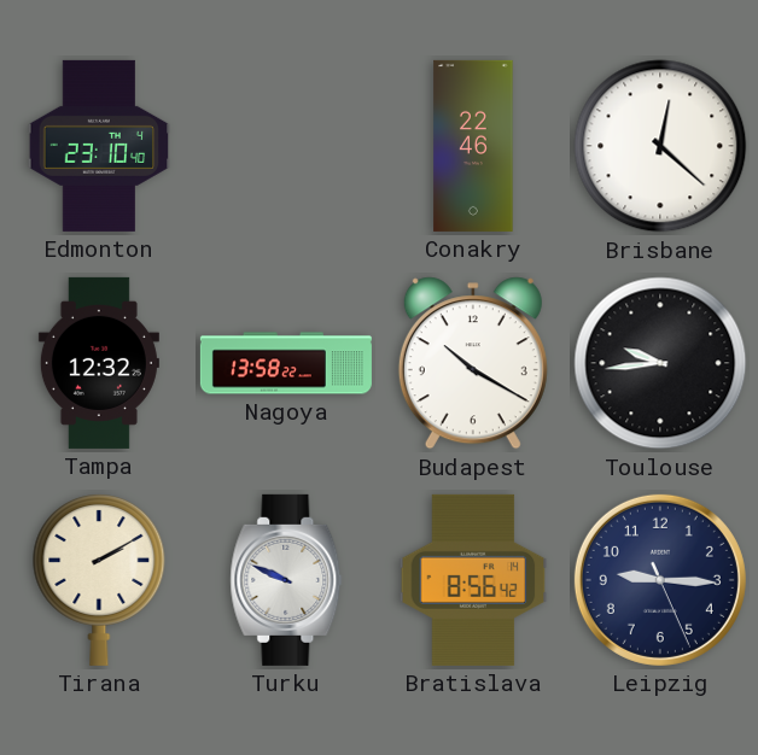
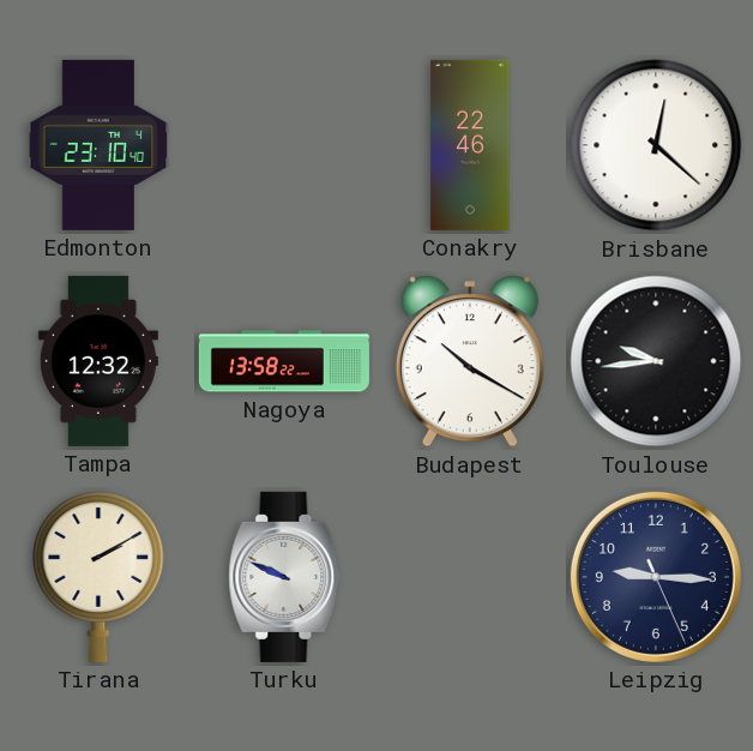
Bratislava: 8:56 -> none
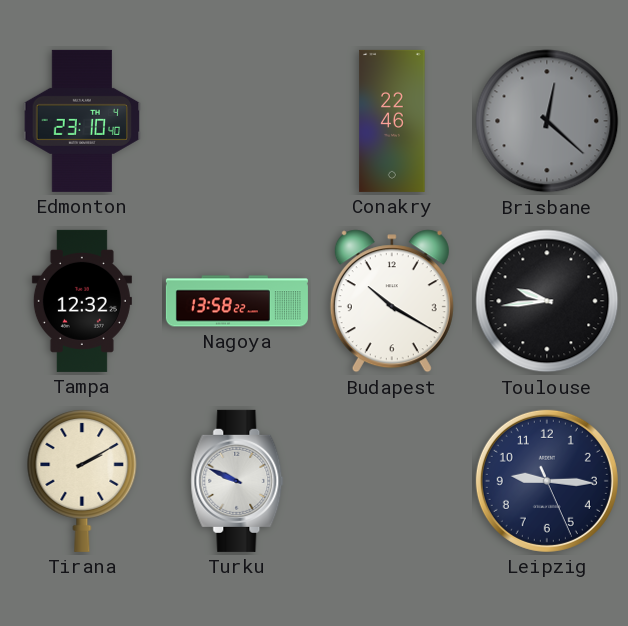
Brisbane dial: white -> grey
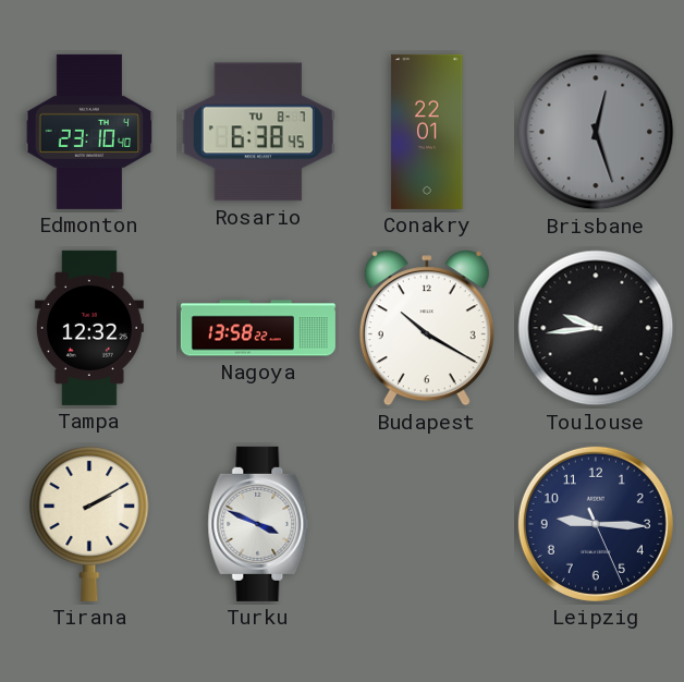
Rosario: none -> 6:38
Conakry: 22:46 -> 22:01
Brisbane: 12:22 -> 12:27
Turku: 9:49 -> 3:49
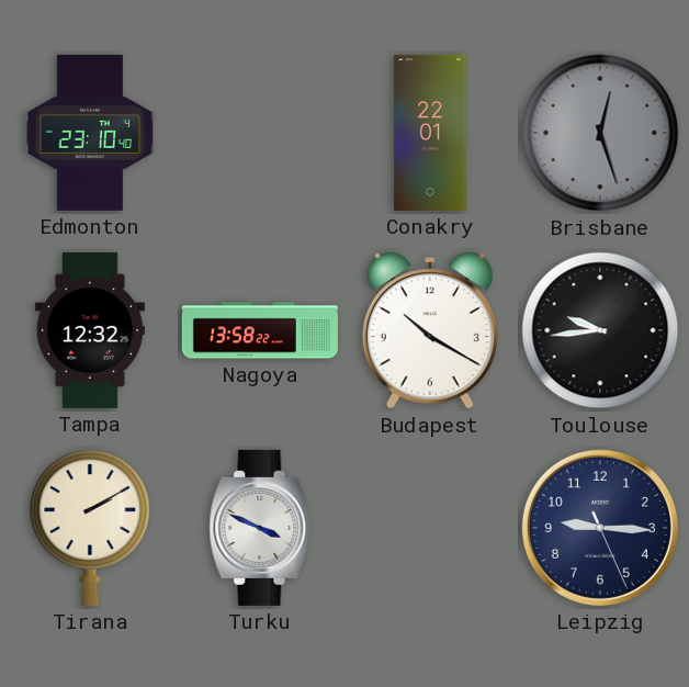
Rosario: 6:38 -> none
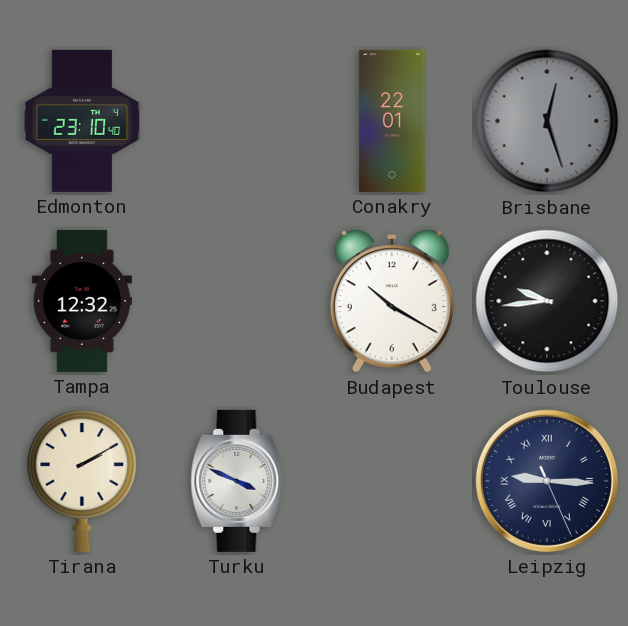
Nagoya: 13:58 -> none
Leipzig numerals: Arabic -> Roman
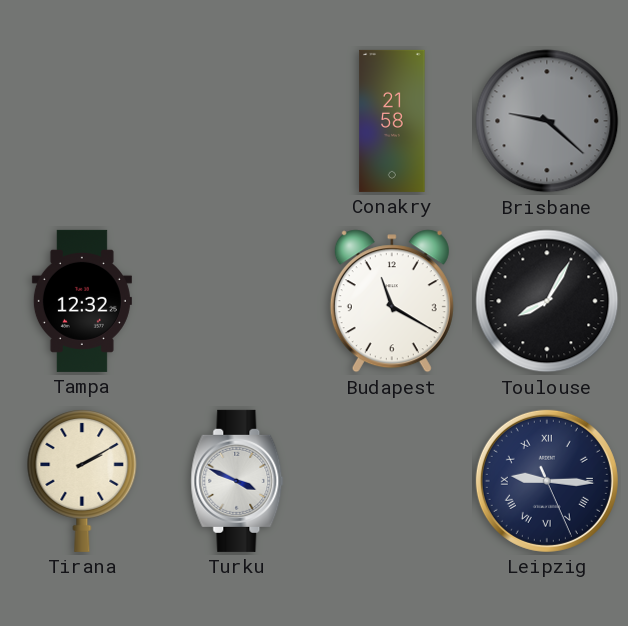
Edmonton: 23:10 -> none
Conakry: 22:01 -> 21:58
Brisbane: 12:27 -> 9:22
Budapest: 10:20 -> 11:20
Toulouse: 9:44 -> 8:05
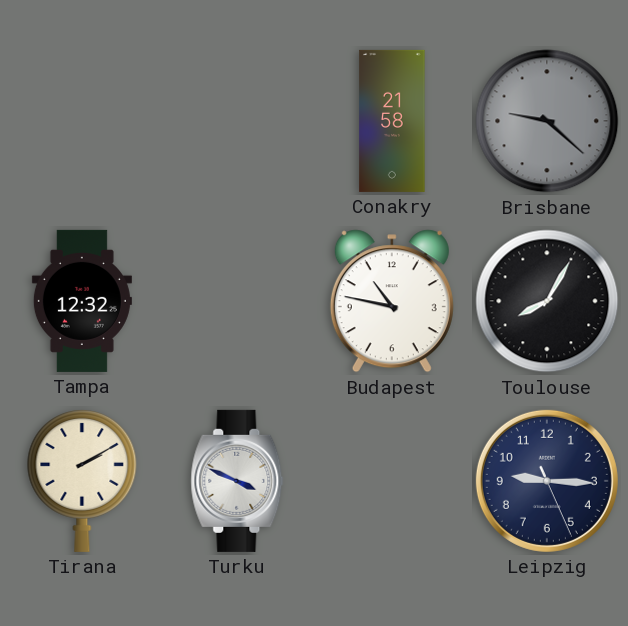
Budapest: 11:20 -> 10:47
Leipzig numerals: Roman -> Arabic
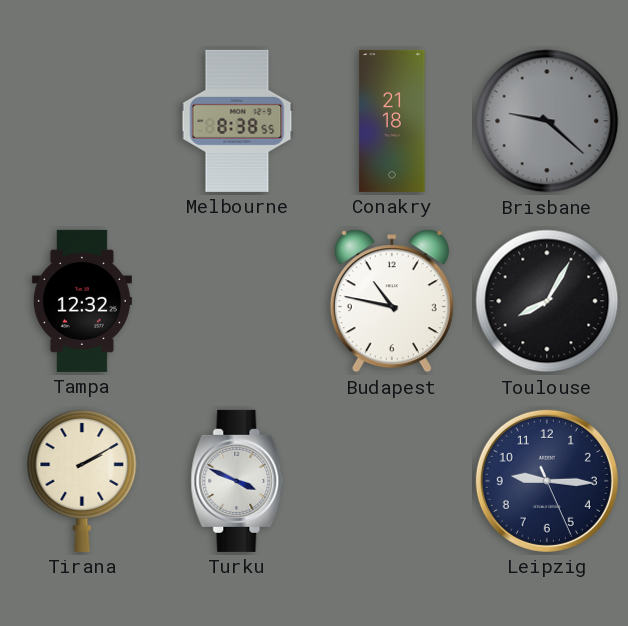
Melbourne: none -> 8:38
Conakry: 21:58 -> 21:18
